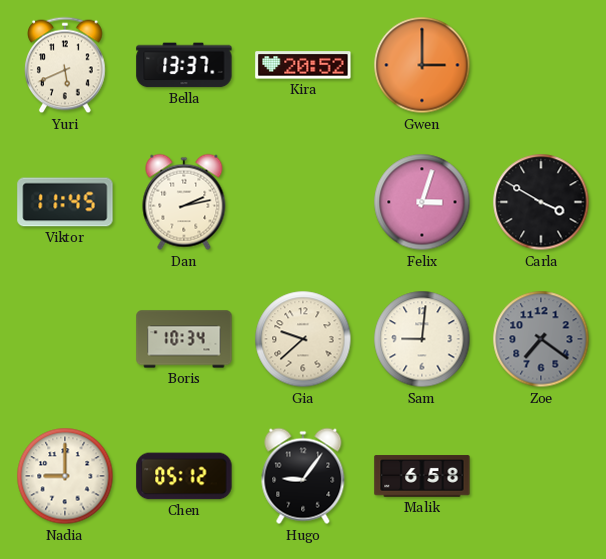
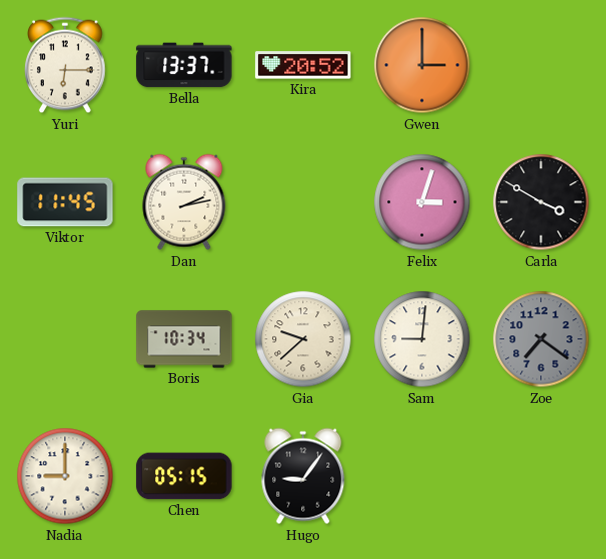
Yuri: 5:41 -> 6:15
Chen: 05:12 -> 05:15
Malik: 6:58 -> none
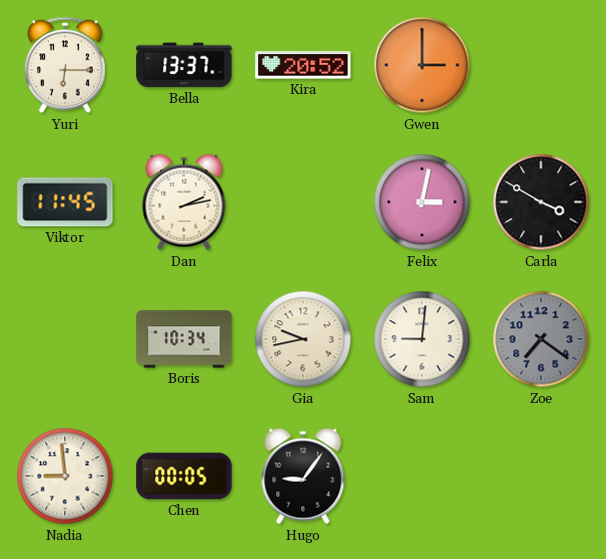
Felix: 3:03 -> 3:02
Gia: 9:38 -> 9:43
Nadia: 9:00 -> 8:59
Chen: 05:15 -> 00:05
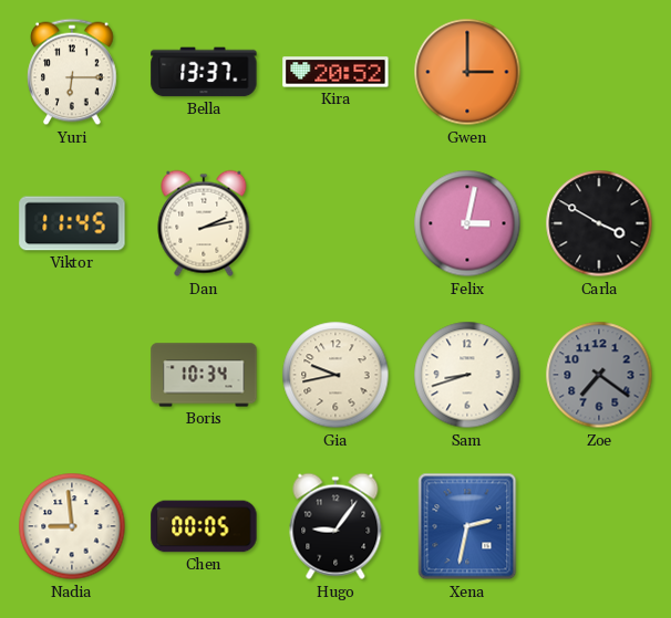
Sam: 9:01 -> 8:42
Xena: none -> 2:32
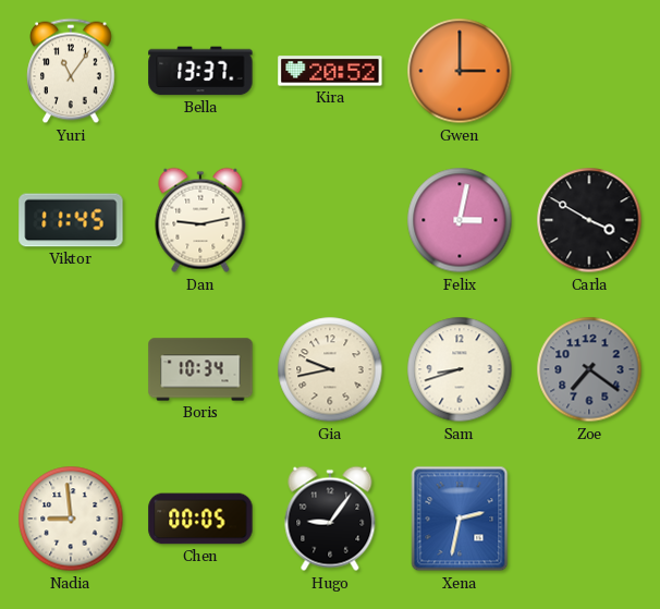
Yuri: 6:15 -> 11:06
Dan: 2:13 -> 9:13
